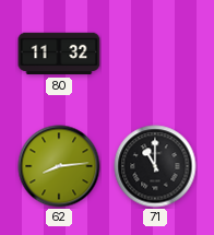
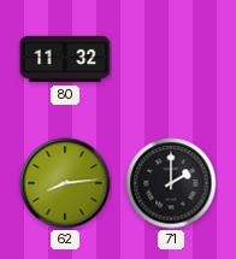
71: 11:00 -> 2:00
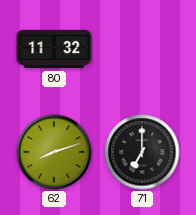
62: 8:14 -> 8:12
71: 2:00 -> 7:00
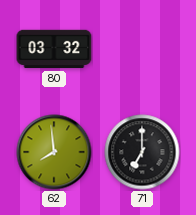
80: 11:32 -> 03:32
62: 8:12 -> 7:59
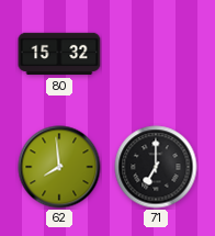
80: 03:32 -> 15:32
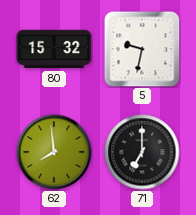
5: none -> 9:32
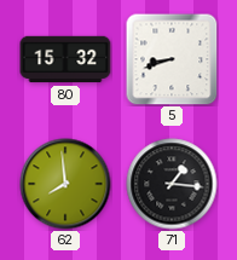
5: 9:32 -> 8:42
71: 7:00 -> 1:16
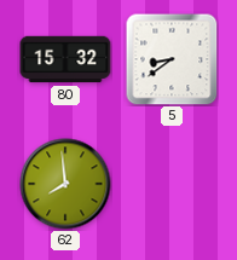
5: 8:42 -> 8:39
71: 1:16 -> none
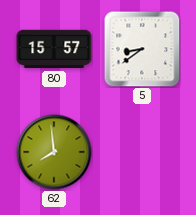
80: 15:32 -> 15:57
